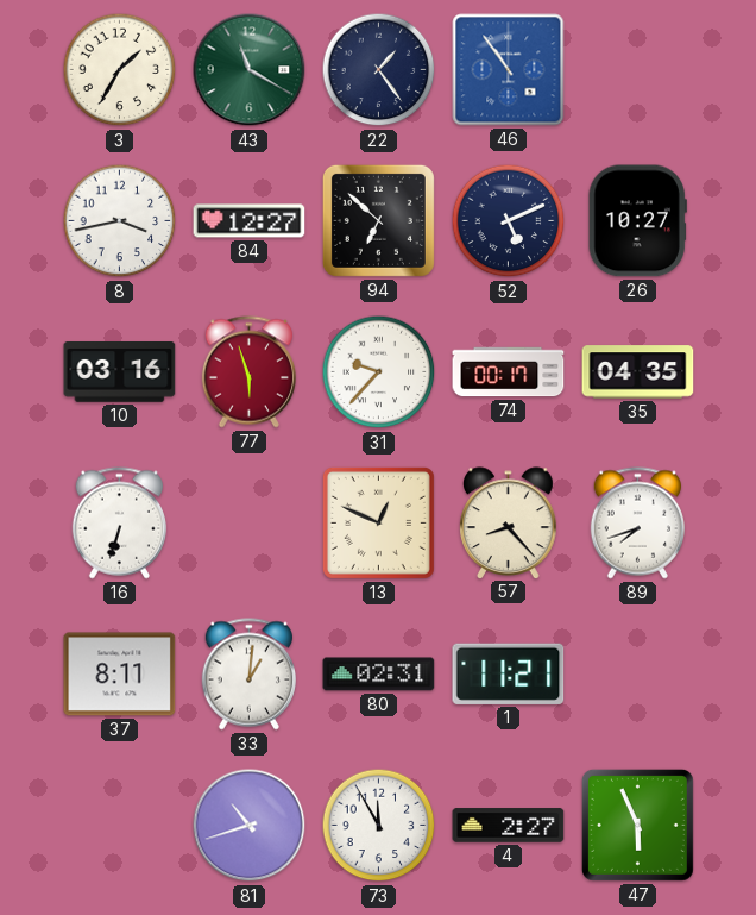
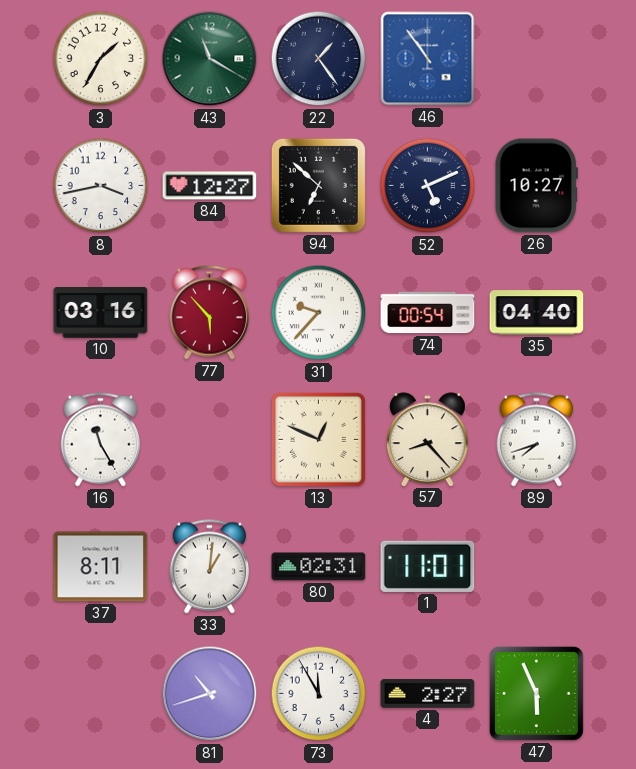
77: 5:57 -> 5:53
74: 00:17 -> 00:54
35: 04:35 -> 04:40
16: 6:33 -> 11:25
1: 11:21 -> 11:01
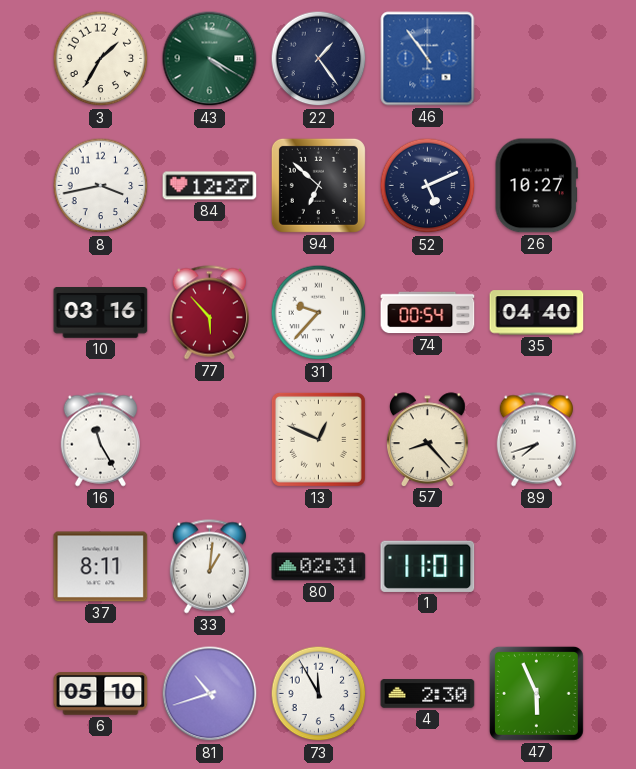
43: 11:20 -> 4:20
6: none -> 05:10
4: 2:27 -> 2:30
